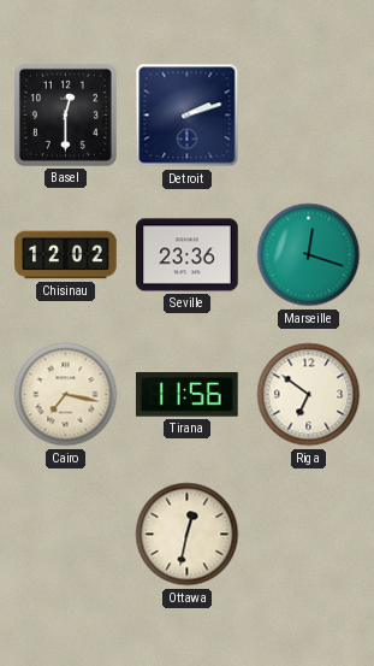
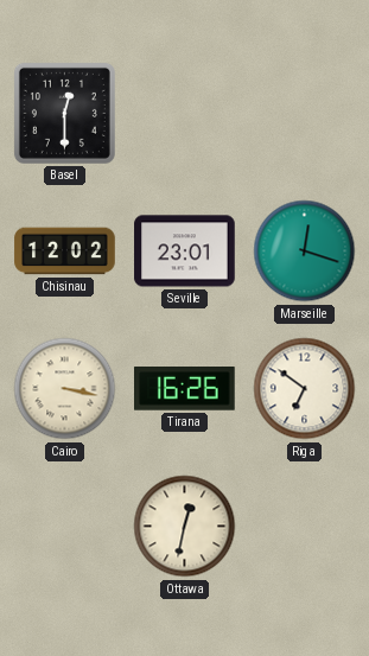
Detroit: 2:12 -> none
Seville: 23:36 -> 23:01
Cairo: 7:17 -> 3:17
Tirana: 11:56 -> 16:26
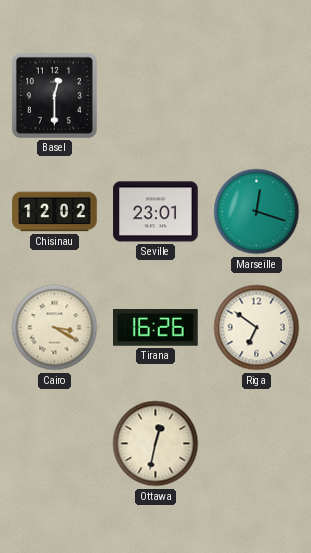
Cairo: 3:17 -> 3:20
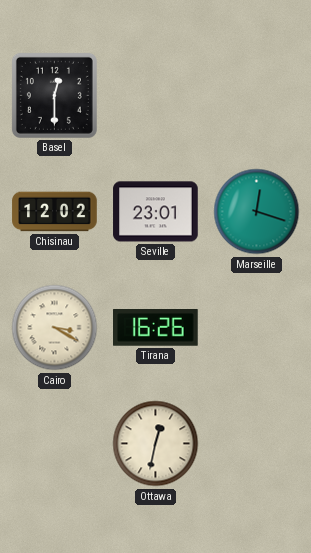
Riga: 6:51 -> none
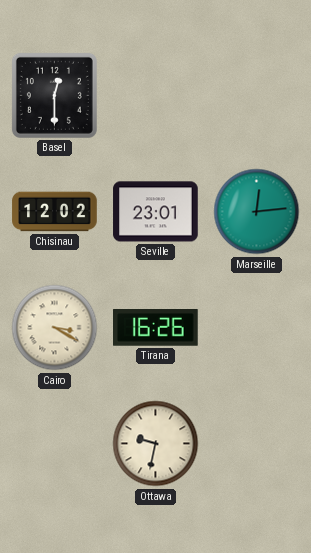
Marseille: 12:18 -> 12:14
Ottawa: 12:32 -> 9:32
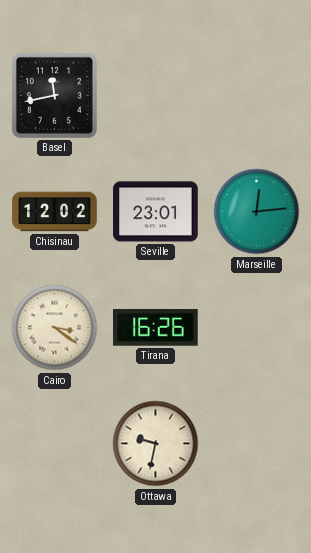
Basel: 12:30 -> 11:43
Cairo: 3:20 -> 3:21
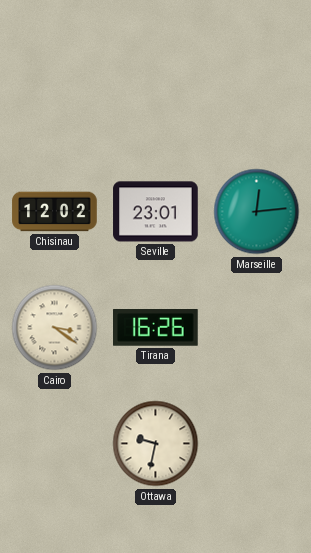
Basel: 11:43 -> none
